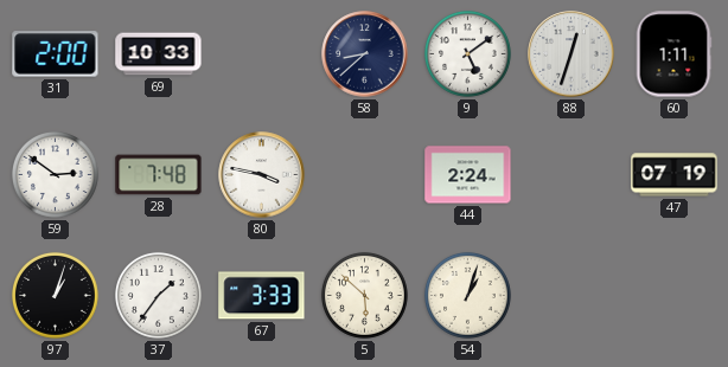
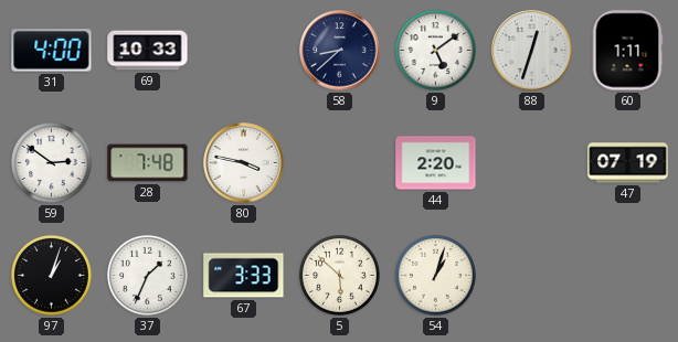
31: 2:00 -> 4:00
44: 2:24 -> 2:20
37: 1:36 -> 1:34
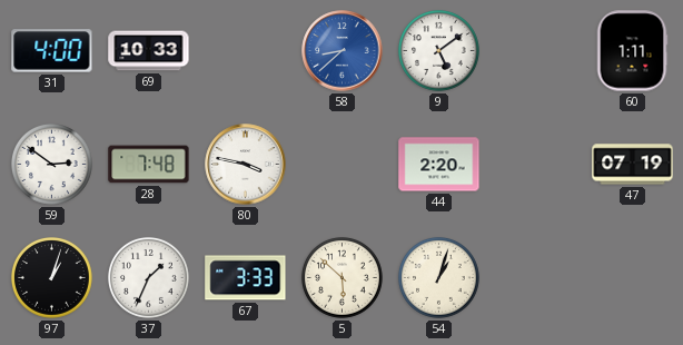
58 dial: navy -> blue
88: 12:33 -> none
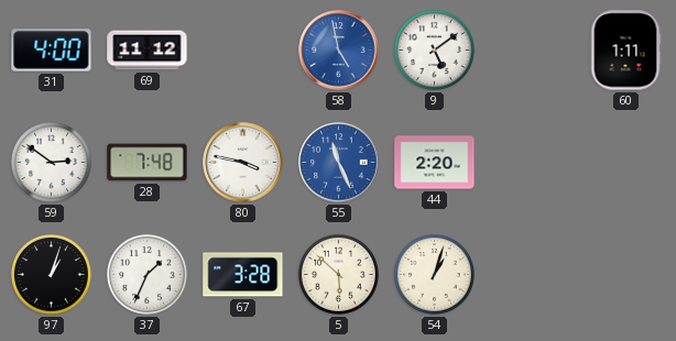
69: 10:33 -> 11:12
58: 8:38 -> 4:58
55: none -> 11:26
47: 07:19 -> none
67: 3:33 -> 3:28
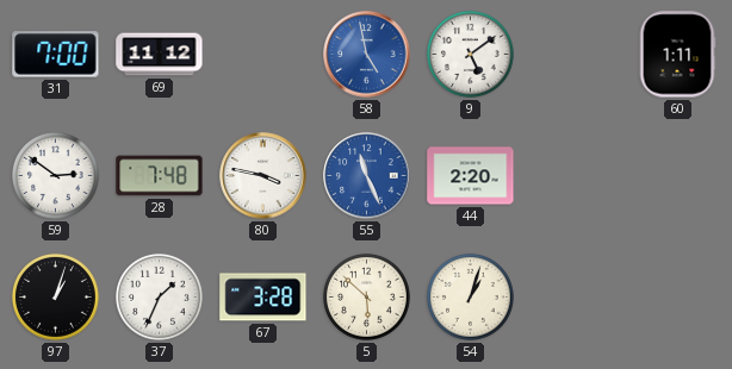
31: 4:00 -> 7:00
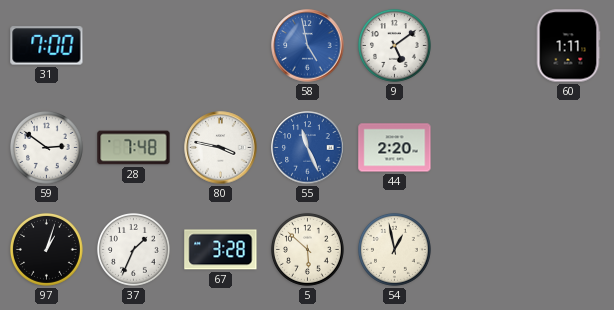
69: 11:12 -> none
54: 1:03 -> 12:58
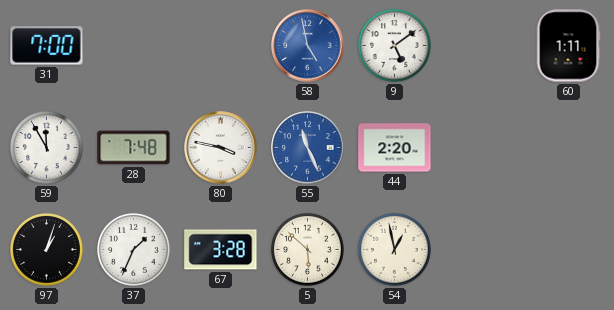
59: 2:51 -> 11:55
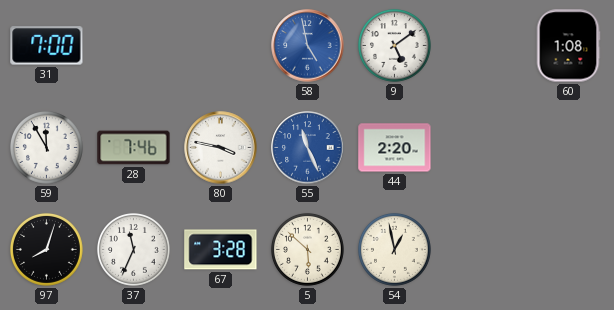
60: 1:11 -> 1:08
28: 7:48 -> 7:46
97: 1:03 -> 8:03
37: 1:34 -> 11:34
